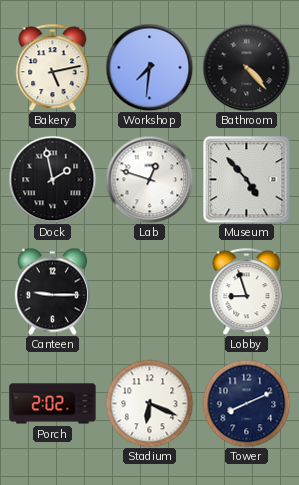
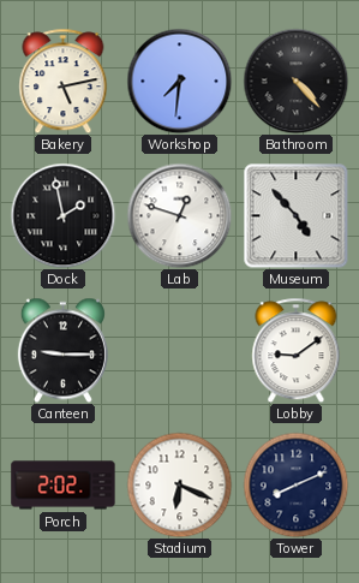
Lobby: 8:57 -> 9:09
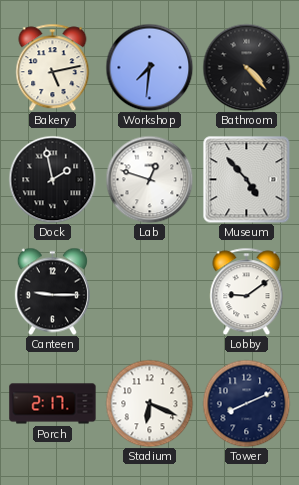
Porch: 2:02 -> 2:17
